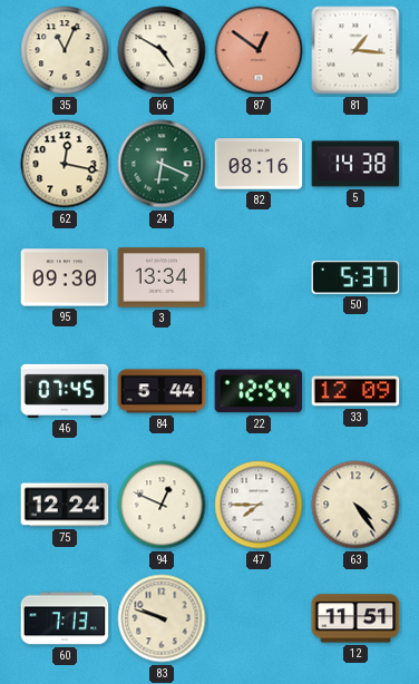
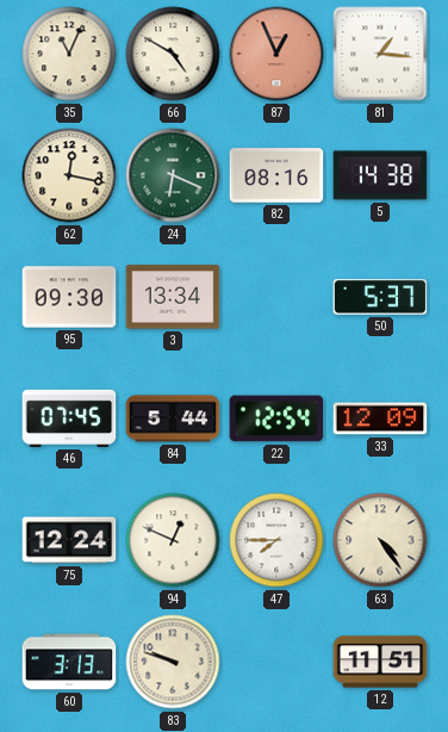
87: 12:51 -> 12:56
60: 7:13 -> 3:13
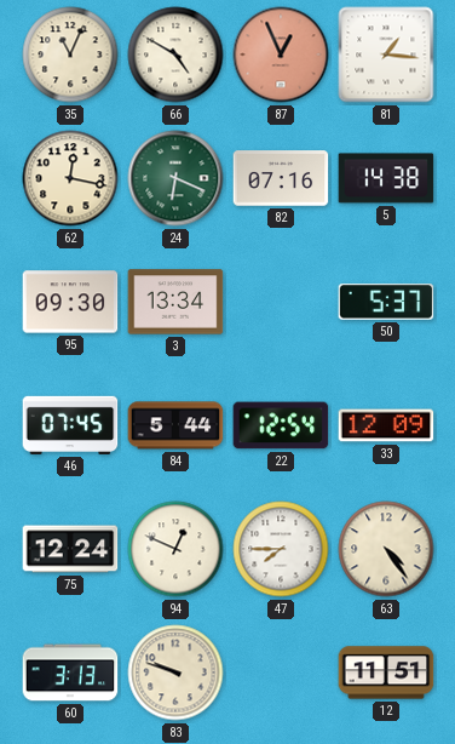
82: 08:16 -> 07:16
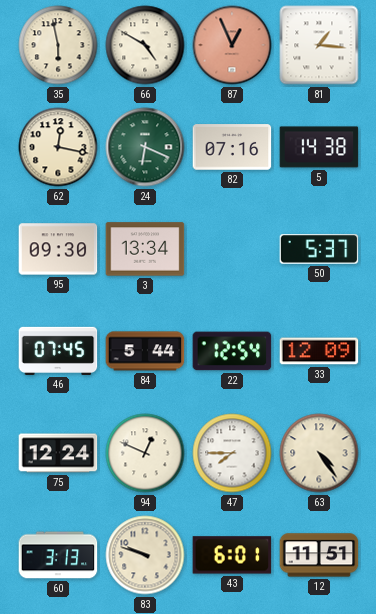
35: 11:04 -> 5:58
43: none -> 6:01
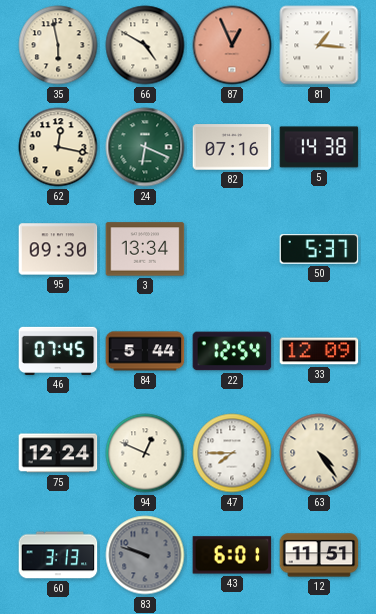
83 dial: cream -> grey
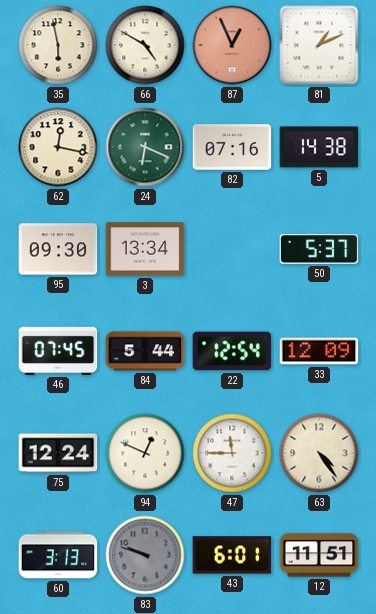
81: 1:16 -> 1:11
47: 7:45 -> 11:45
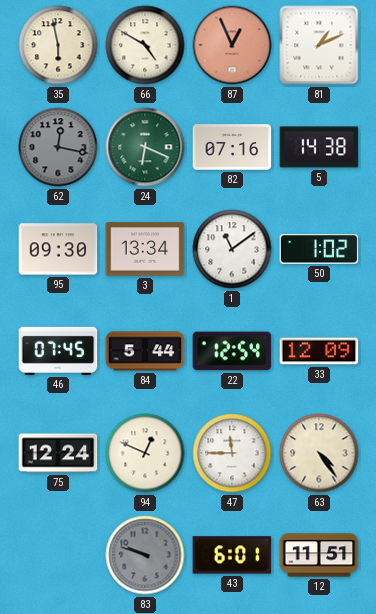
62 dial: cream -> grey
1: none -> 11:09
50: 5:37 -> 1:02
60: 3:13 -> none
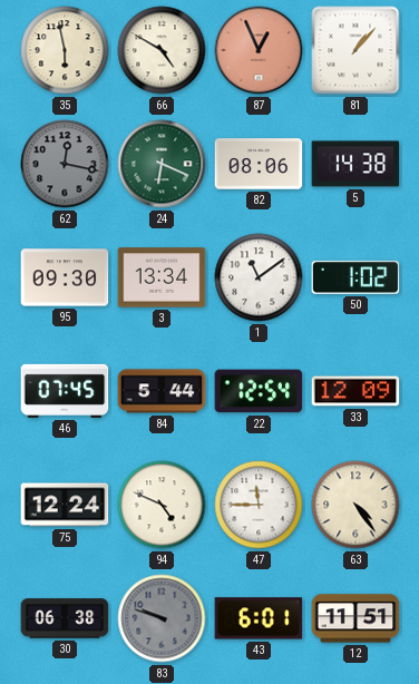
81: 1:11 -> 1:07
82: 07:16 -> 08:06
94: 12:49 -> 4:49
30: none -> 06:38
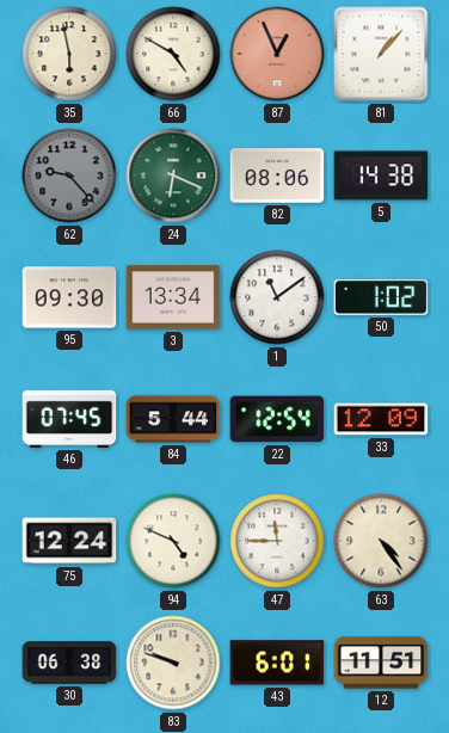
62: 12:17 -> 9:23
83 dial: grey -> cream
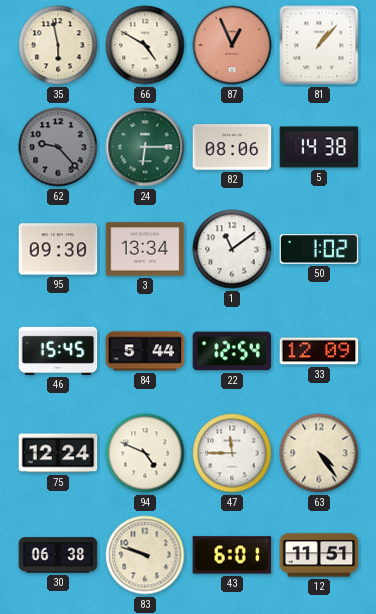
24: 6:19 -> 6:15
46: 07:45 -> 15:45
